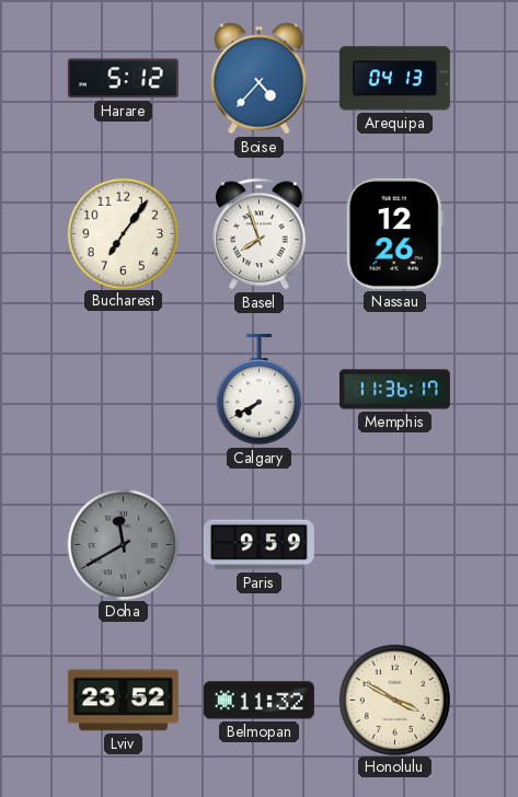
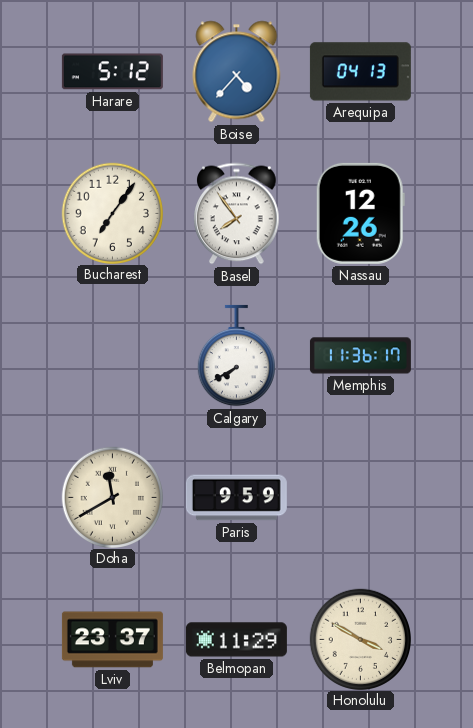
Basel: 7:57 -> 7:54
Doha dial: grey -> cream
Lviv: 23:52 -> 23:37
Belmopan: 11:32 -> 11:29
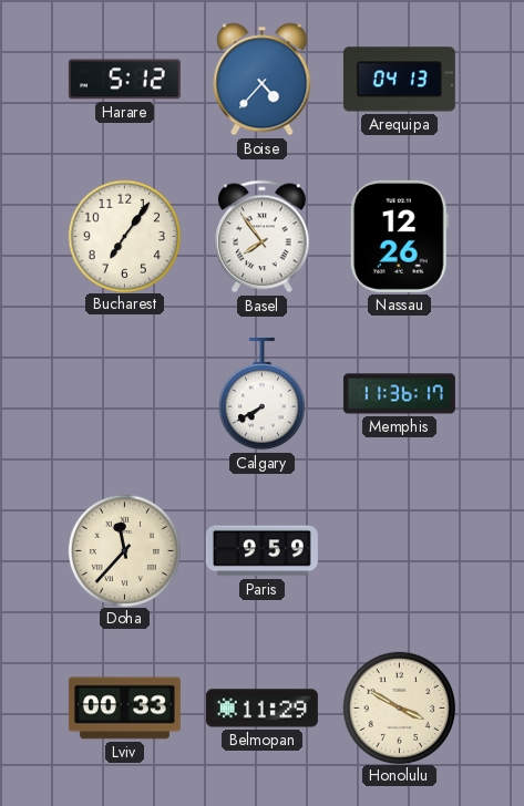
Doha: 11:40 -> 11:37
Lviv: 23:37 -> 00:33
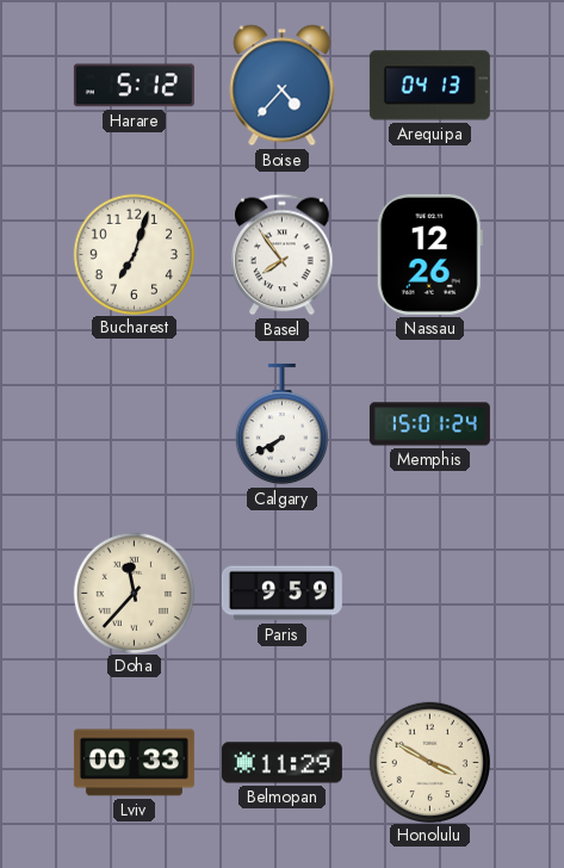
Bucharest: 7:06 -> 7:03
Memphis: 11:36 -> 15:01
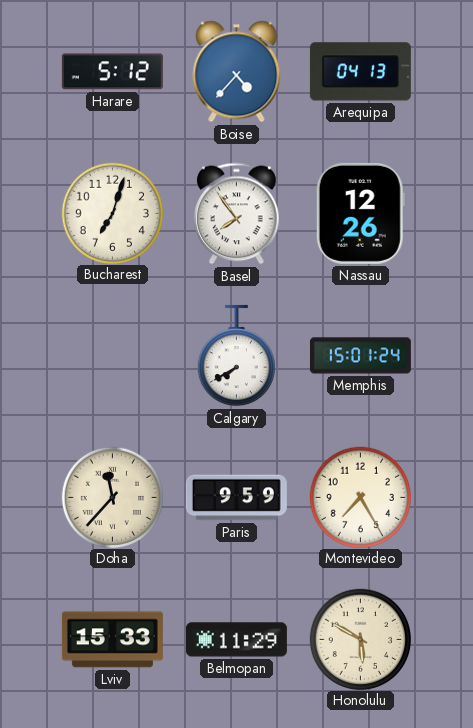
Montevideo: none -> 7:25
Lviv: 00:33 -> 15:33
Honolulu: 3:50 -> 5:50
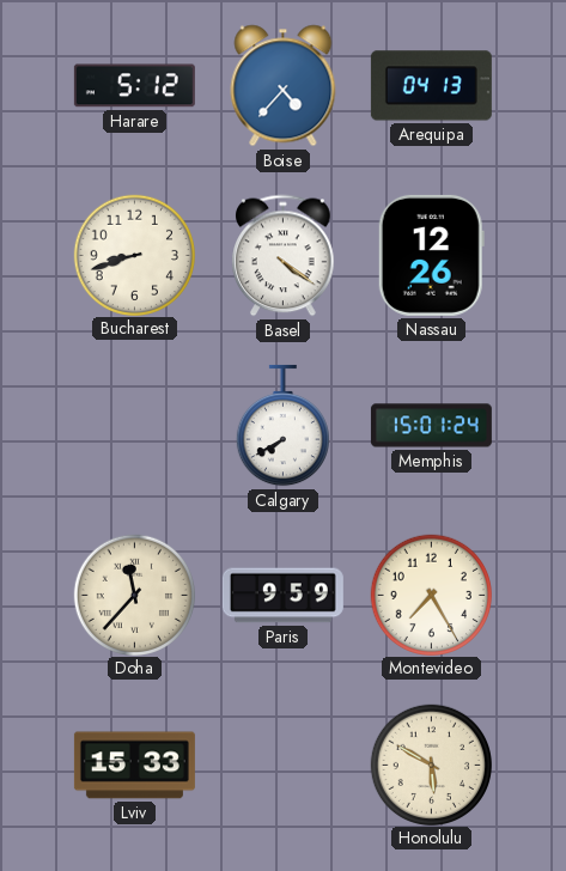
Bucharest: 7:03 -> 8:42
Basel: 7:54 -> 4:21
Belmopan: 11:29 -> none
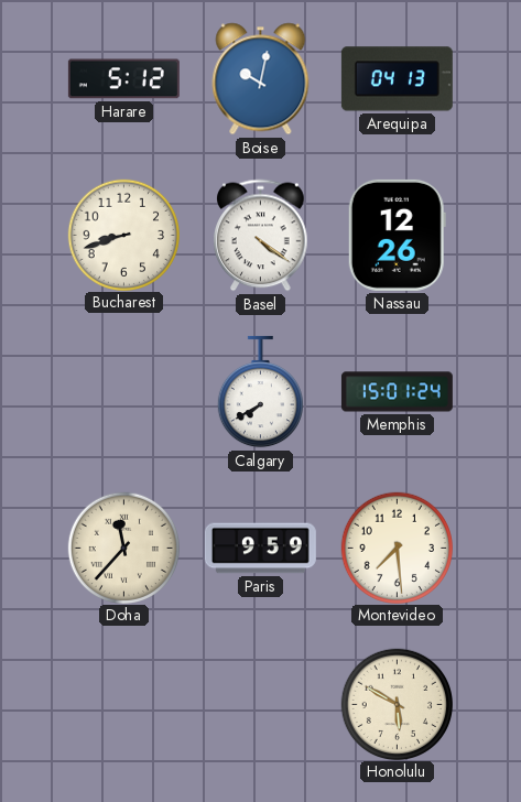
Boise: 4:37 -> 10:02
Montevideo: 7:25 -> 7:29
Lviv: 15:33 -> none
